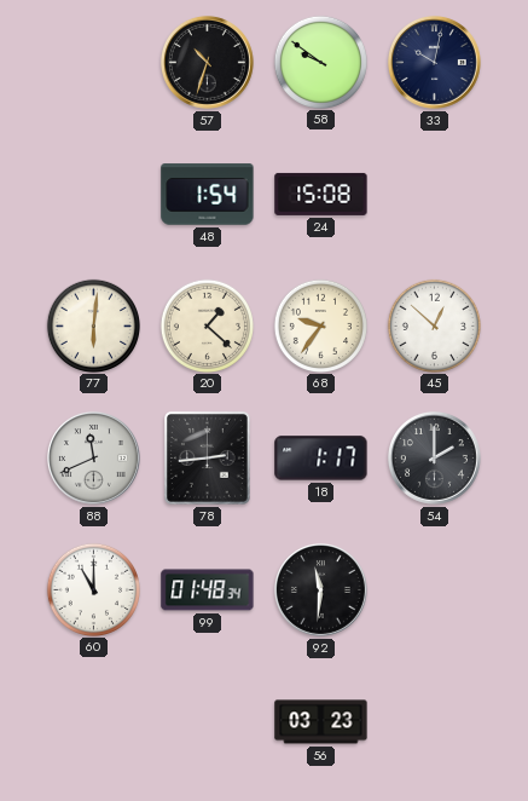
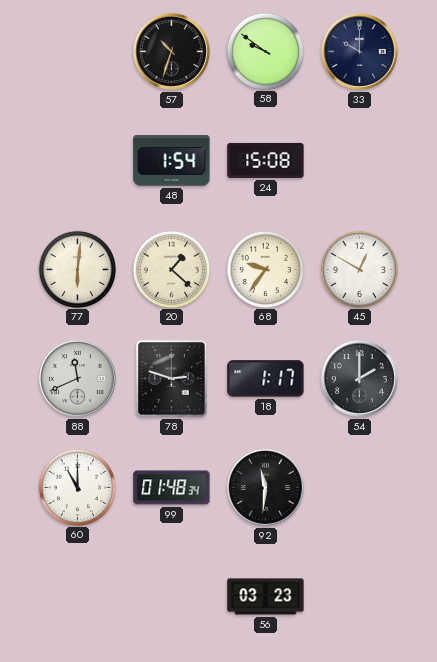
33: 10:02 -> 10:00
45: 12:52 -> 12:50
78: 2:44 -> 2:48
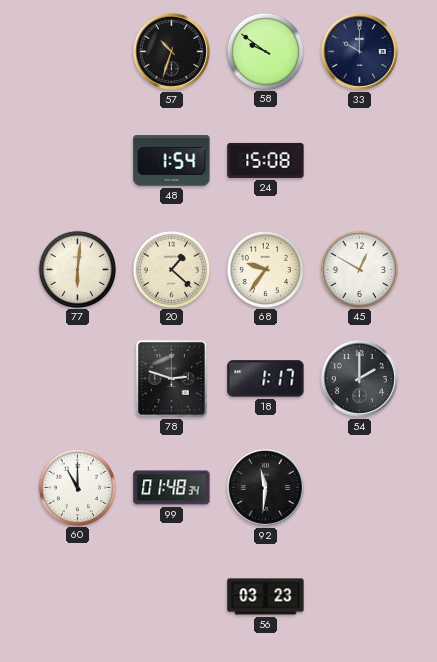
88: 11:41 -> none
